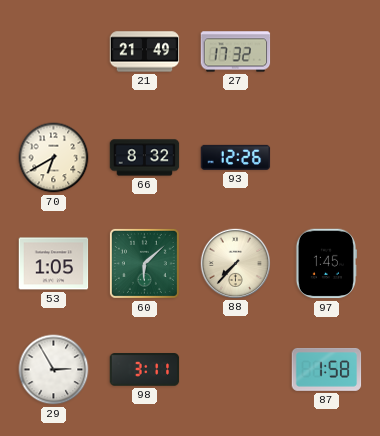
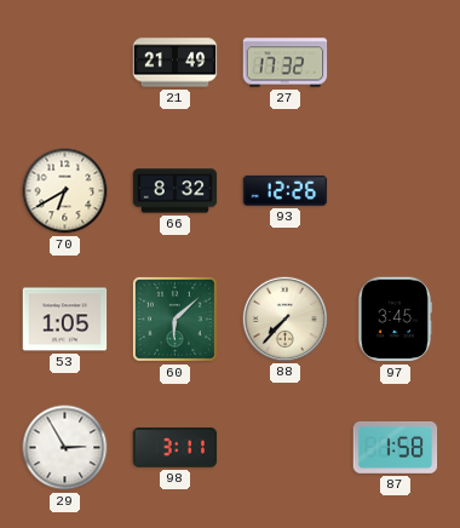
97: 1:45 -> 3:45
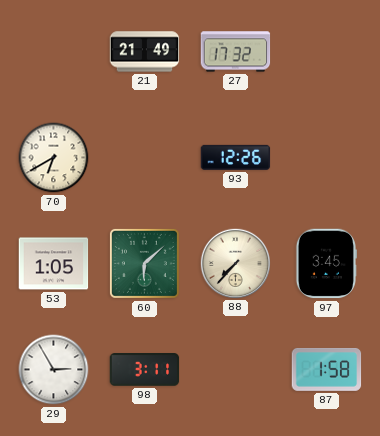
66: 8:32 -> none
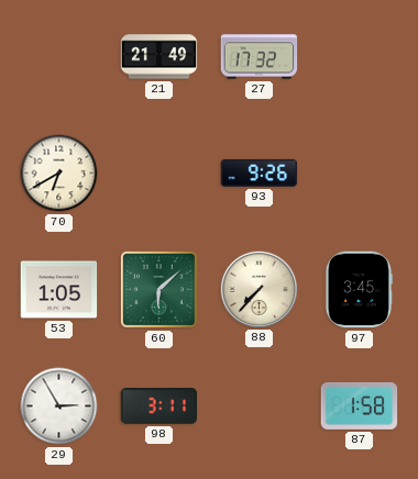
93: 12:26 -> 9:26
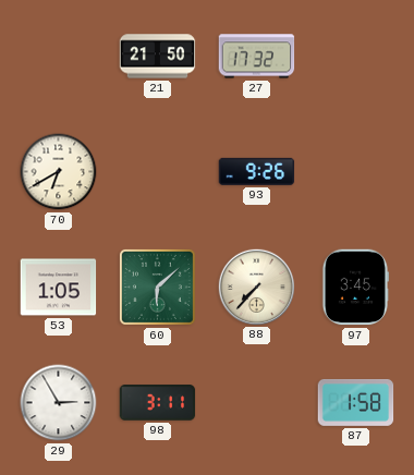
21: 21:49 -> 21:50
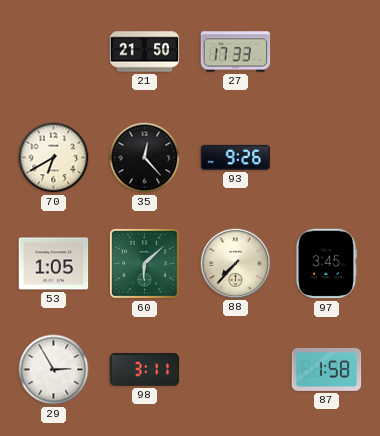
27: 17:32 -> 17:33
35: none -> 12:23
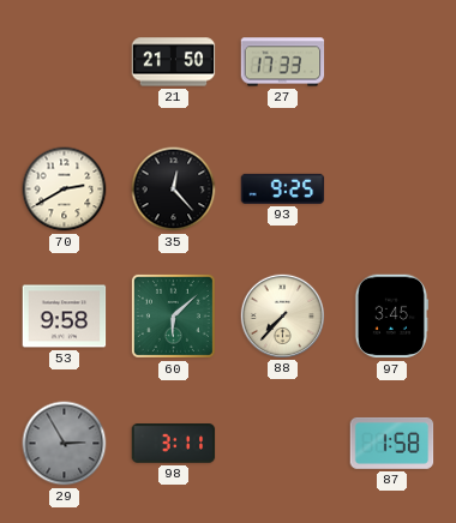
70: 6:40 -> 2:40
93: 9:26 -> 9:25
53: 1:05 -> 9:58
29 dial: white -> grey
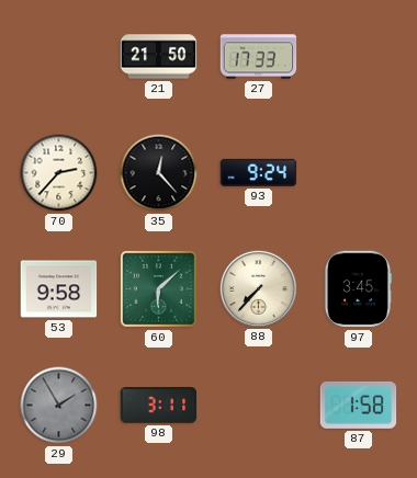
70: 2:40 -> 2:37
93: 9:25 -> 9:24
29: 2:55 -> 1:55
